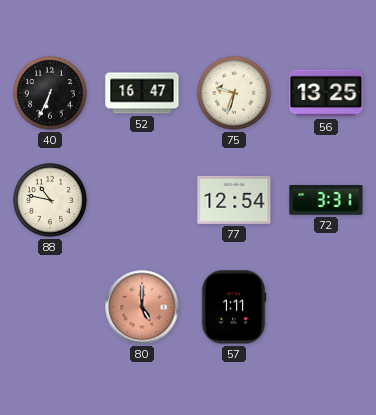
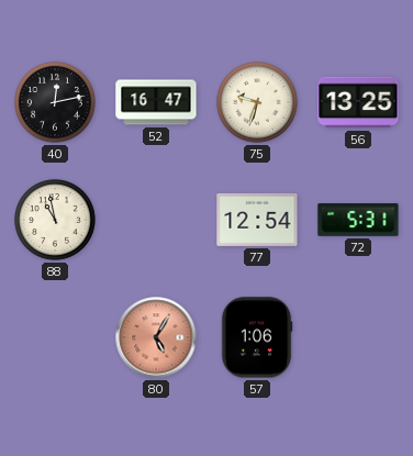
40: 6:34 -> 12:13
88: 10:47 -> 10:58
72: 3:31 -> 5:31
80: 5:00 -> 5:05
57: 1:11 -> 1:06
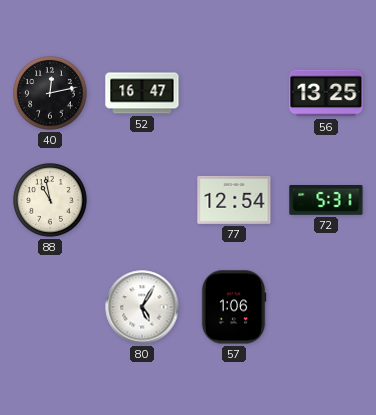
75: 9:33 -> none
80 dial: salmon -> white
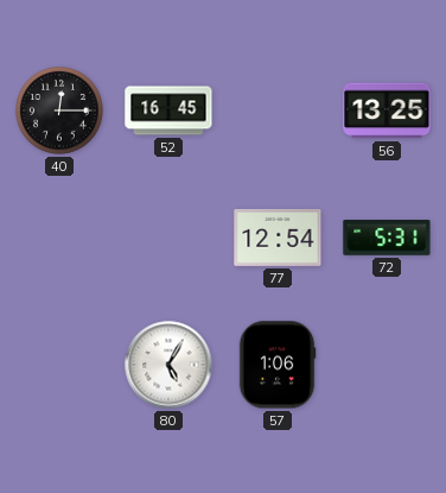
40: 12:13 -> 12:15
52: 16:47 -> 16:45
88: 10:58 -> none
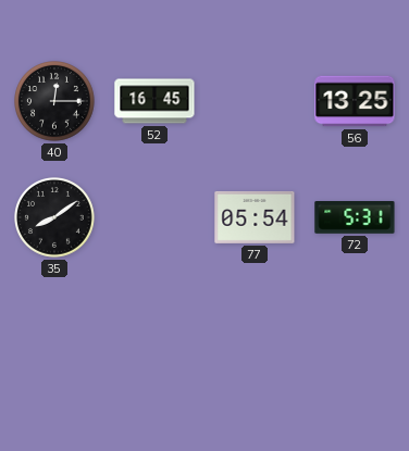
35: none -> 8:09
77: 12:54 -> 05:54
80: 5:05 -> none
57: 1:06 -> none
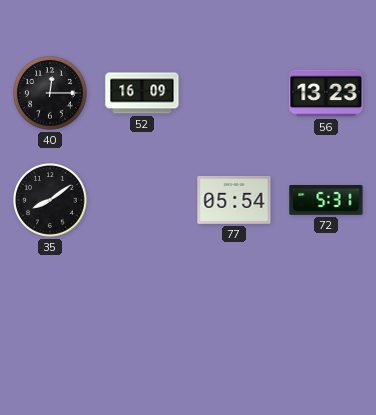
52: 16:45 -> 16:09
56: 13:25 -> 13:23
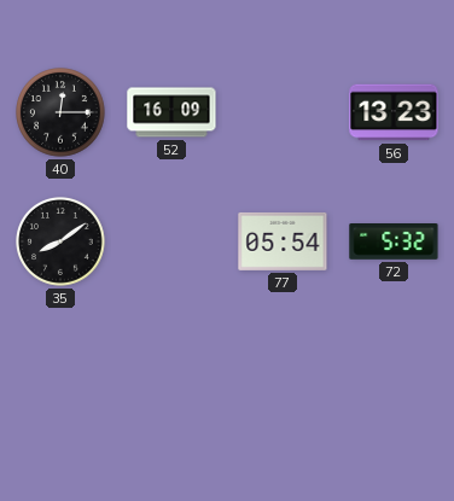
72: 5:31 -> 5:32
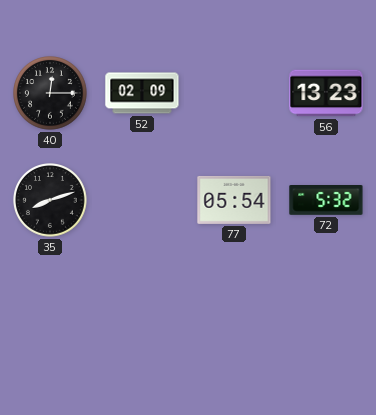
52: 16:09 -> 02:09
35: 8:09 -> 8:12
